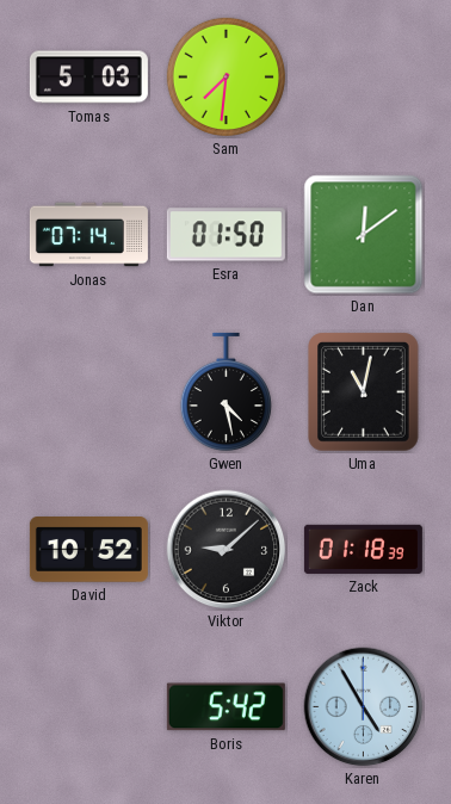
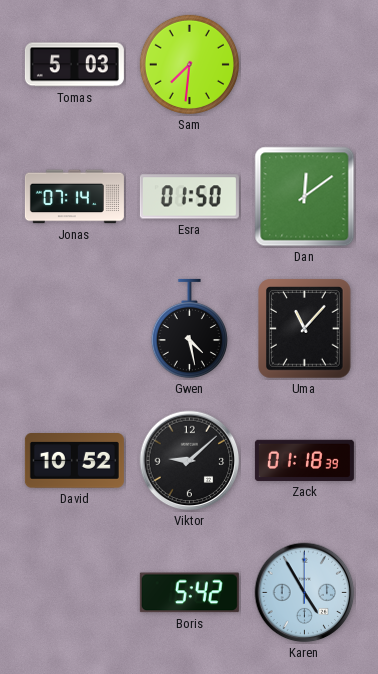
Uma: 11:02 -> 11:07
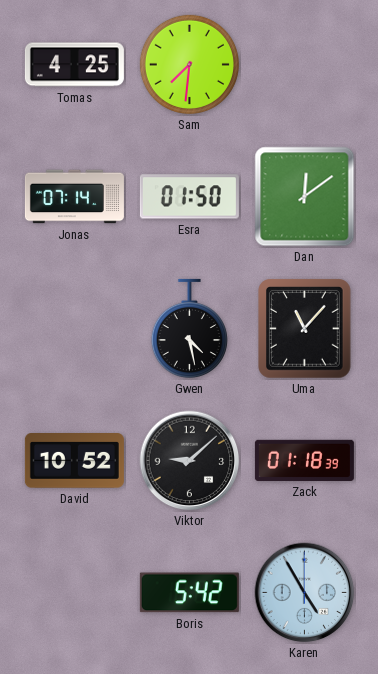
Tomas: 5:03 -> 4:25
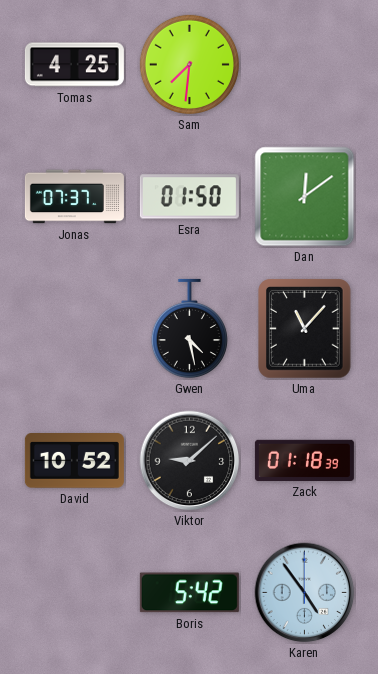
Jonas: 07:14 -> 07:37
Karen: 4:55 -> 4:54
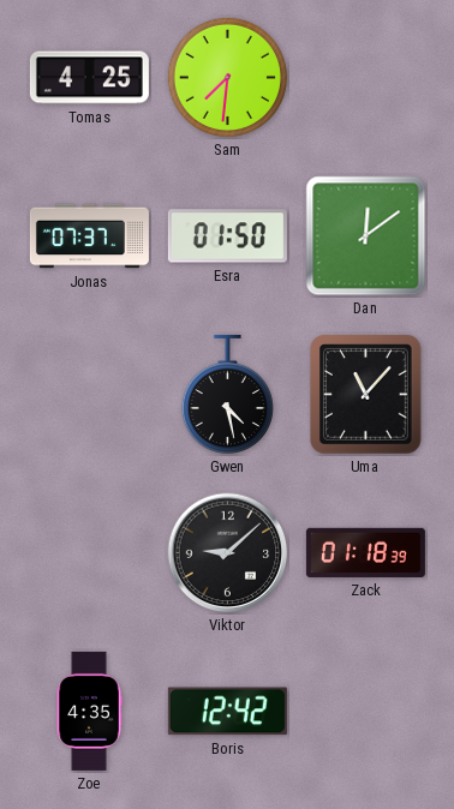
David: 10:52 -> none
Zoe: none -> 4:35
Boris: 5:42 -> 12:42
Karen: 4:54 -> none
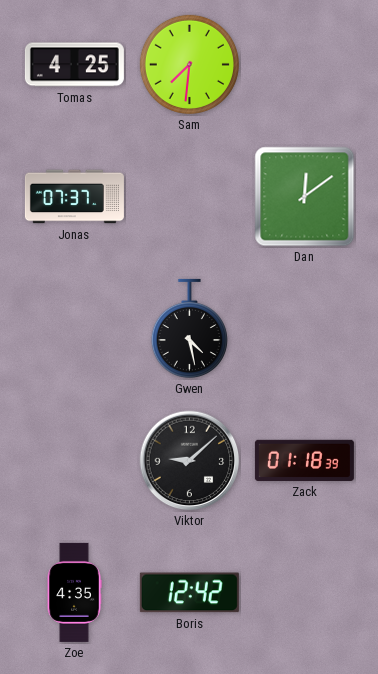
Esra: 01:50 -> none
Uma: 11:07 -> none
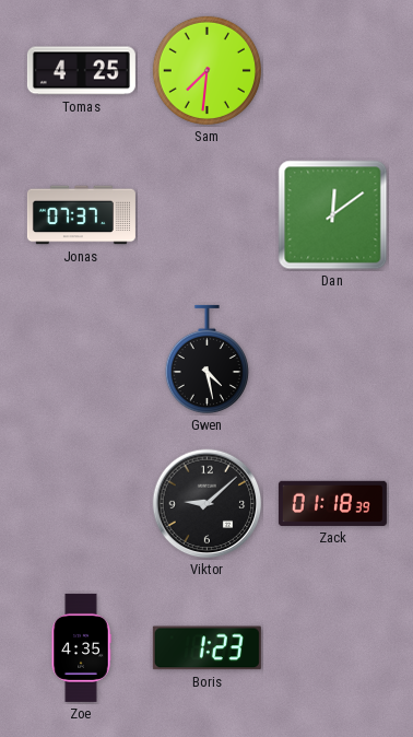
Boris: 12:42 -> 1:23
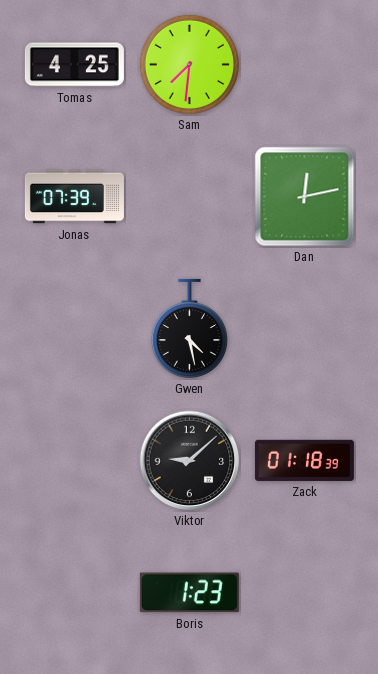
Jonas: 07:37 -> 07:39
Dan: 12:09 -> 12:13
Zoe: 4:35 -> none
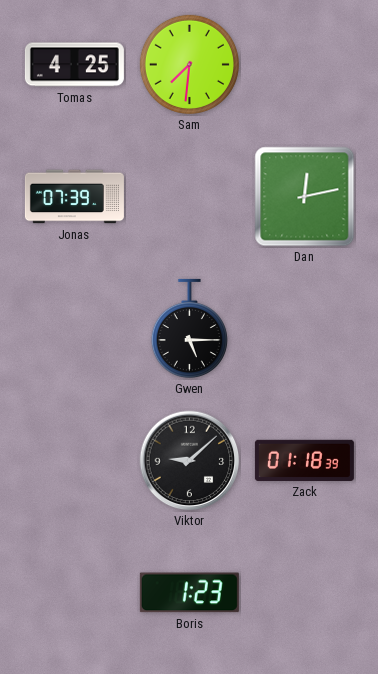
Gwen: 4:28 -> 5:15
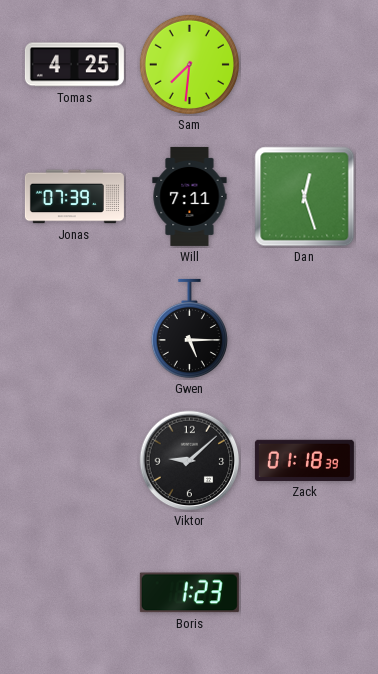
Will: none -> 7:11
Dan: 12:13 -> 12:27
